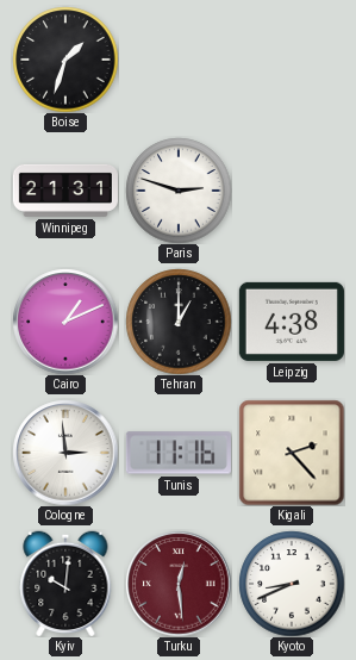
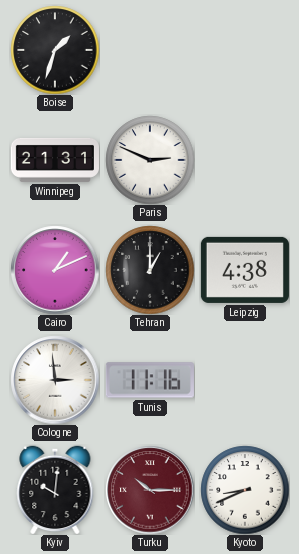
Paris: 2:48 -> 2:49
Kigali: 2:23 -> none
Turku: 12:29 -> 10:15
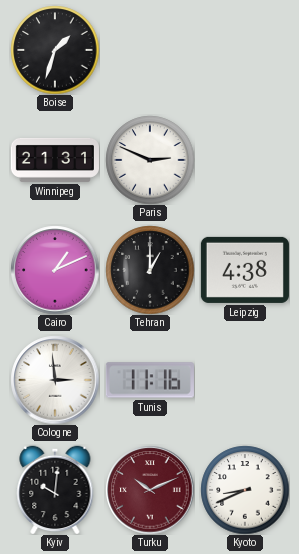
Turku: 10:15 -> 10:11
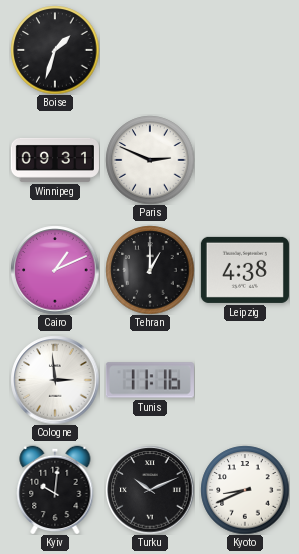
Winnipeg: 21:31 -> 09:31
Turku dial: burgundy -> black
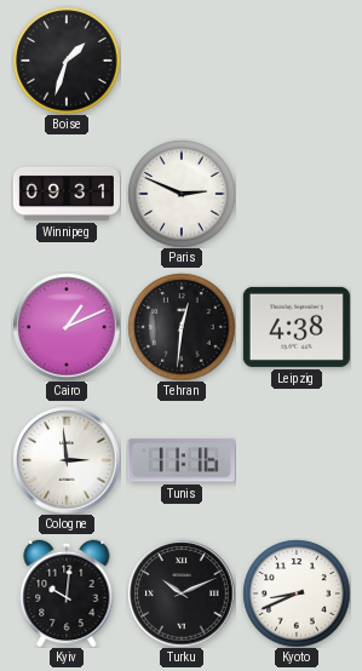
Tehran: 1:00 -> 12:31
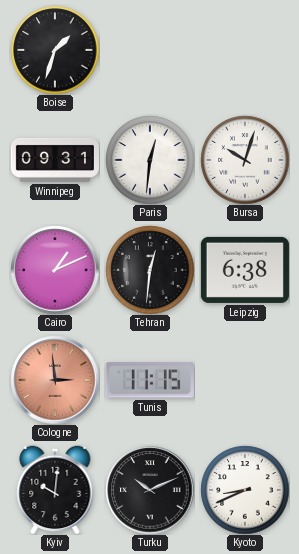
Paris: 2:49 -> 12:31
Bursa: none -> 10:03
Leipzig: 4:38 -> 6:38
Cologne dial: white -> salmon
Tunis: 11:16 -> 11:15
